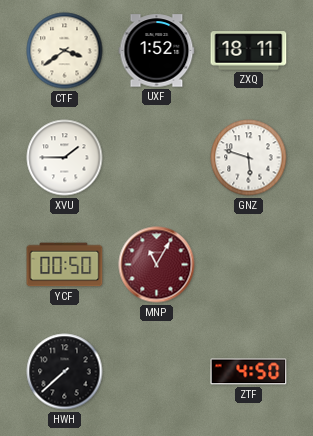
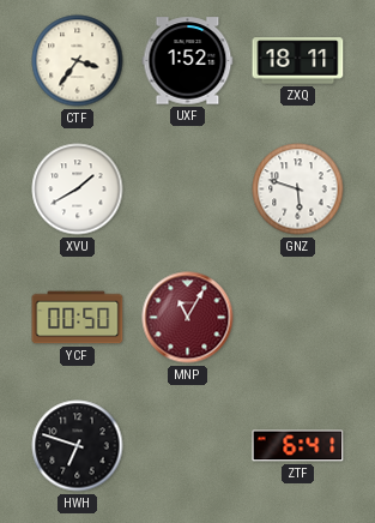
CTF: 3:39 -> 3:36
XVU: 1:45 -> 1:40
HWH: 7:38 -> 6:48
ZTF: 4:50 -> 6:41
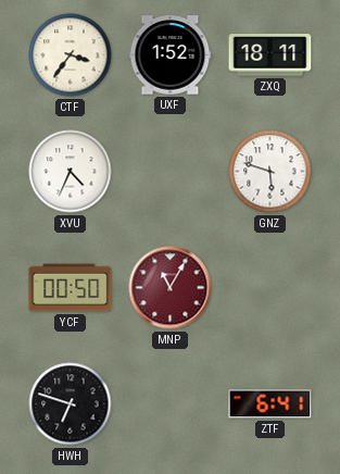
XVU: 1:40 -> 4:34
